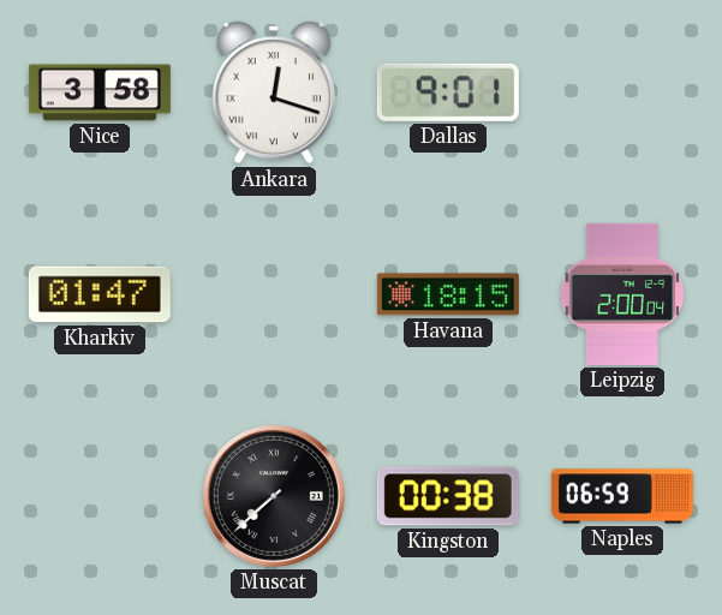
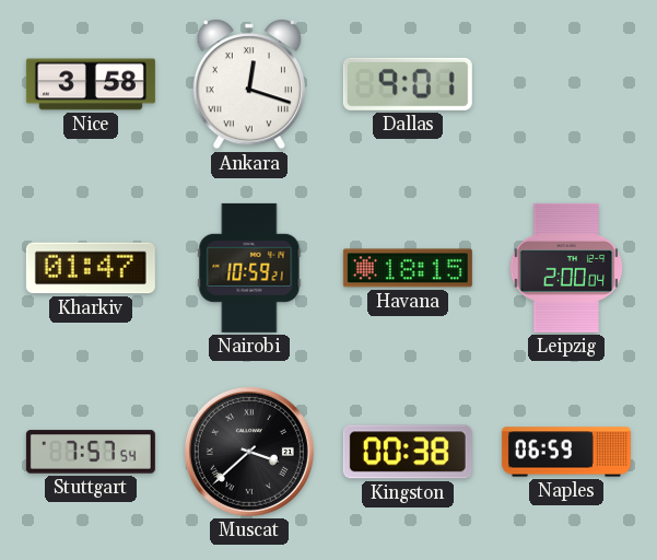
Nairobi: none -> 10:59
Stuttgart: none -> 7:57
Muscat: 7:38 -> 3:38
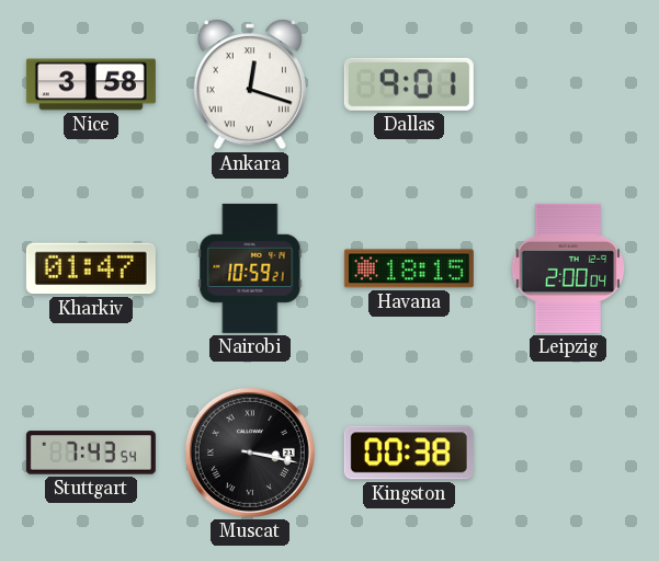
Stuttgart: 7:57 -> 7:43
Muscat: 3:38 -> 3:17
Naples: 06:59 -> none
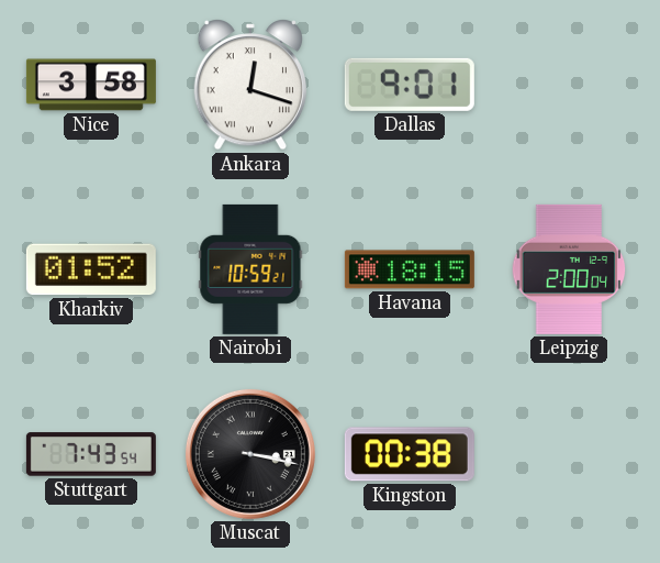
Kharkiv: 01:47 -> 01:52
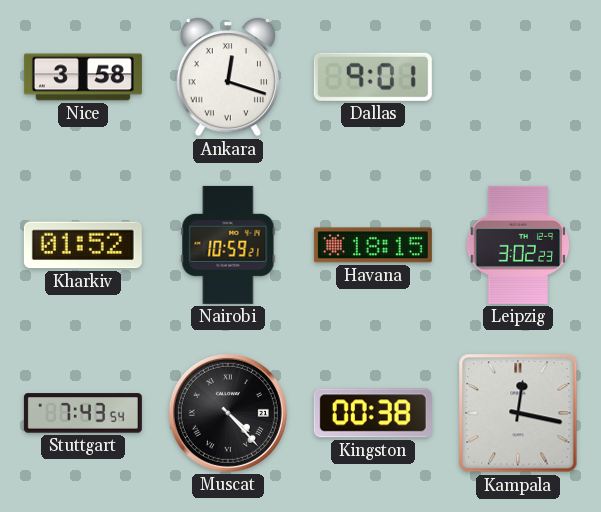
Leipzig: 2:00 -> 3:02
Muscat: 3:17 -> 4:23
Kampala: none -> 12:17
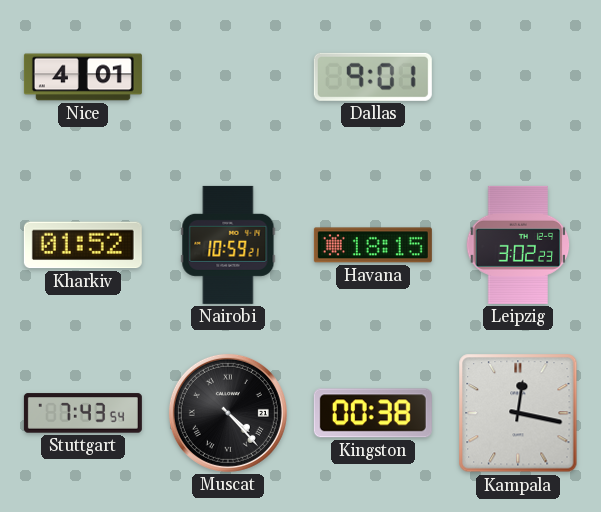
Nice: 3:58 -> 4:01
Ankara: 12:18 -> none
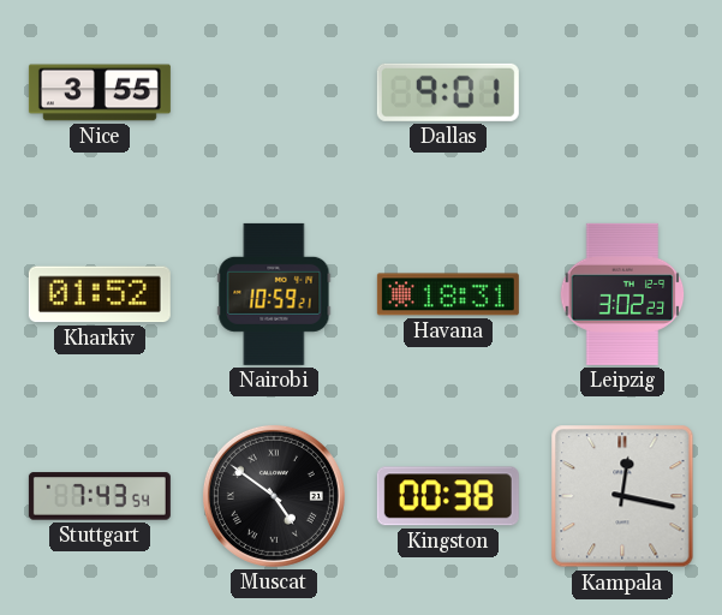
Nice: 4:01 -> 3:55
Havana: 18:15 -> 18:31
Muscat: 4:23 -> 4:51
